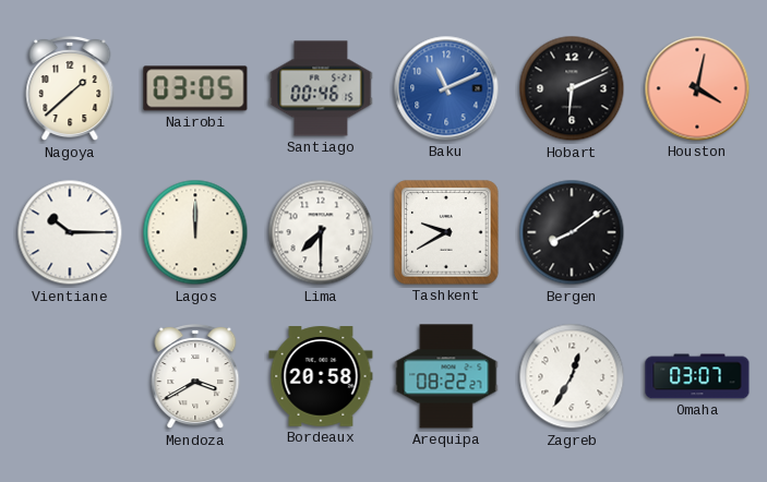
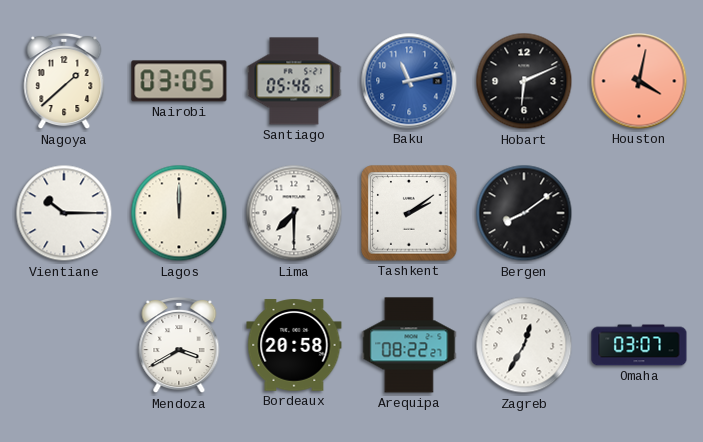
Santiago: 00:46 -> 05:46
Baku: 11:11 -> 11:13
Tashkent: 9:40 -> 2:09
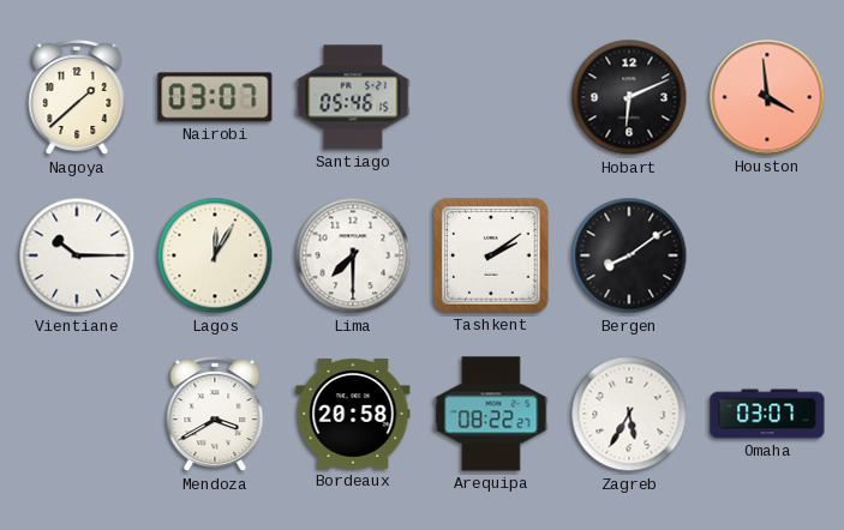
Nairobi: 03:05 -> 03:07
Baku: 11:13 -> none
Houston: 4:02 -> 3:59
Lagos: 12:00 -> 12:05
Zagreb: 12:35 -> 5:35
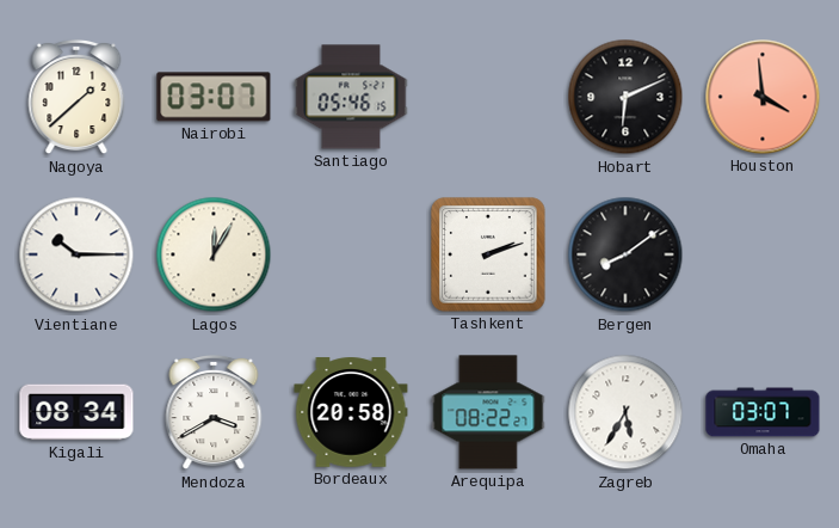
Lima: 7:30 -> none
Tashkent: 2:09 -> 2:12
Kigali: none -> 08:34
